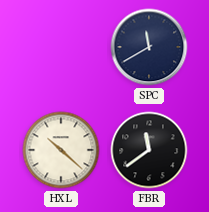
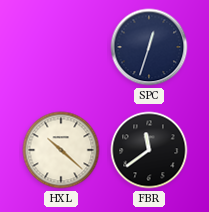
SPC: 11:40 -> 12:33
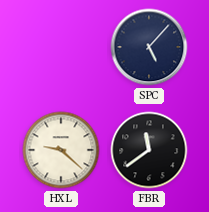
SPC: 12:33 -> 5:07
HXL: 10:22 -> 9:22
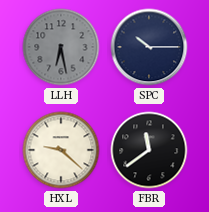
LLH: none -> 6:28
SPC: 5:07 -> 10:15
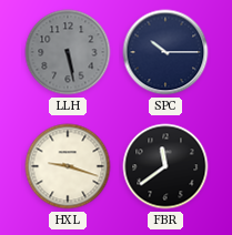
LLH: 6:28 -> 5:28
HXL: 9:22 -> 9:18
